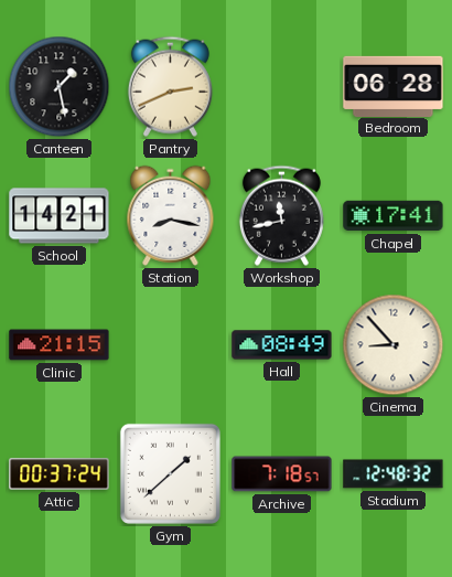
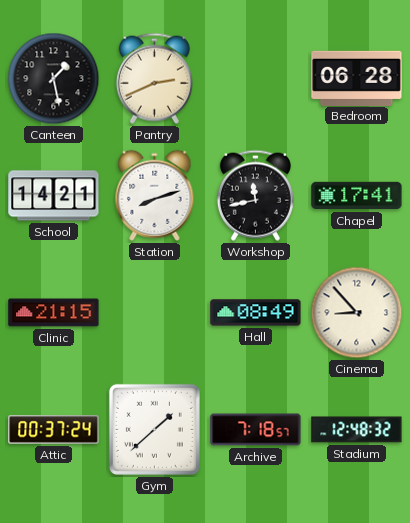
Station: 8:17 -> 8:12
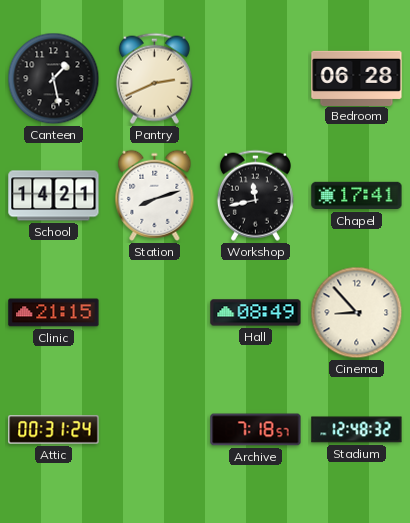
Attic: 00:37 -> 00:31
Gym: 1:38 -> none
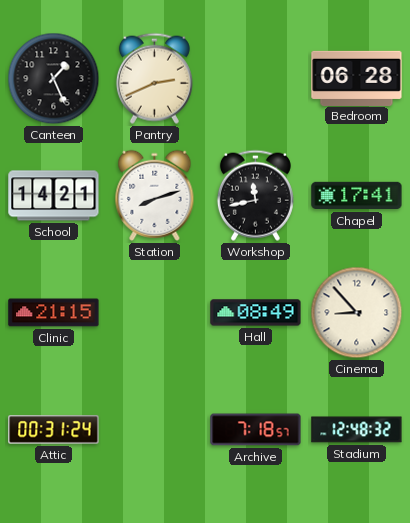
Canteen: 1:28 -> 1:26
